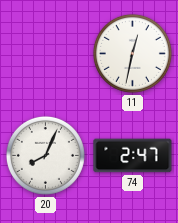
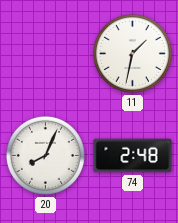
11: 12:32 -> 1:32
74: 2:47 -> 2:48
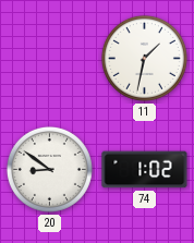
20: 8:04 -> 8:51
74: 2:48 -> 1:02
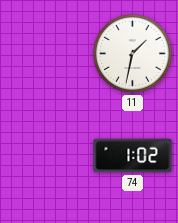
20: 8:51 -> none
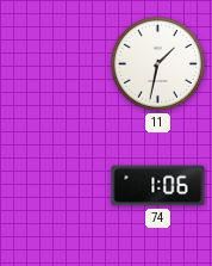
74: 1:02 -> 1:06
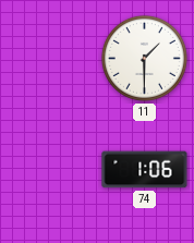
11: 1:32 -> 1:30
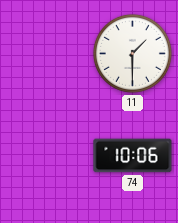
74: 1:06 -> 10:06
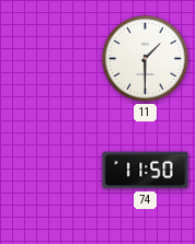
74: 10:06 -> 11:50
